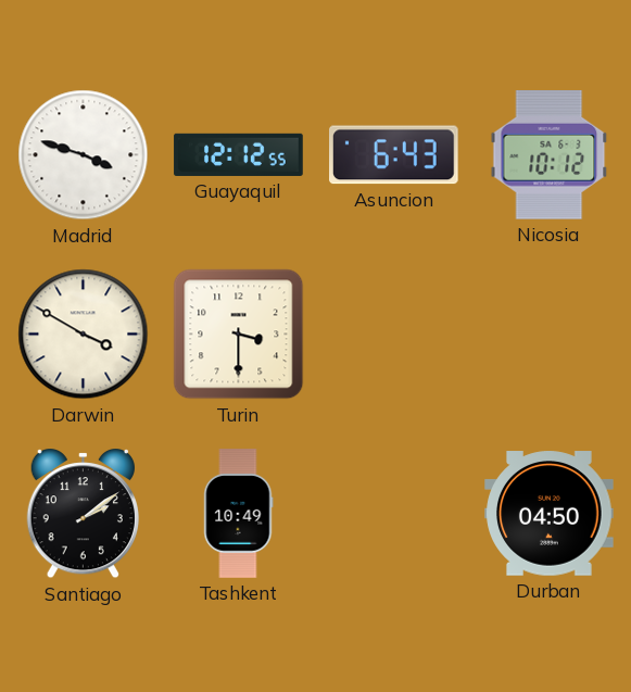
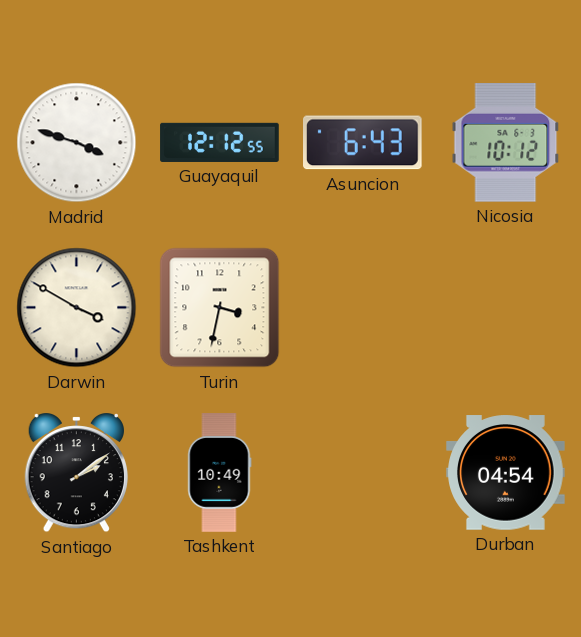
Turin: 3:30 -> 3:32
Durban: 04:50 -> 04:54
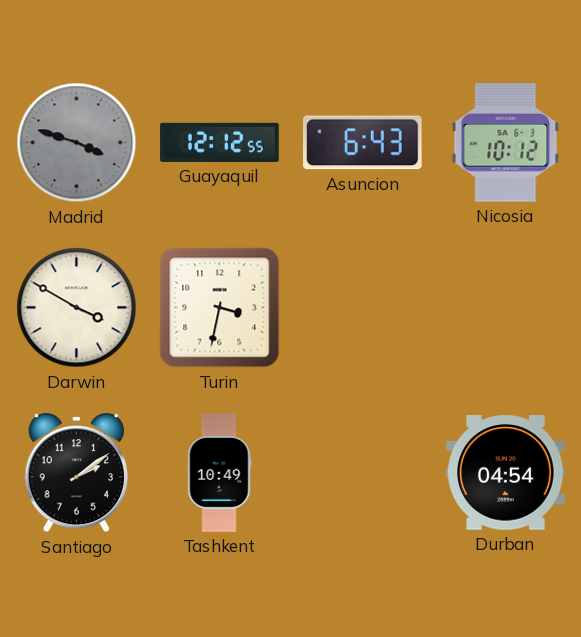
Madrid dial: white -> grey
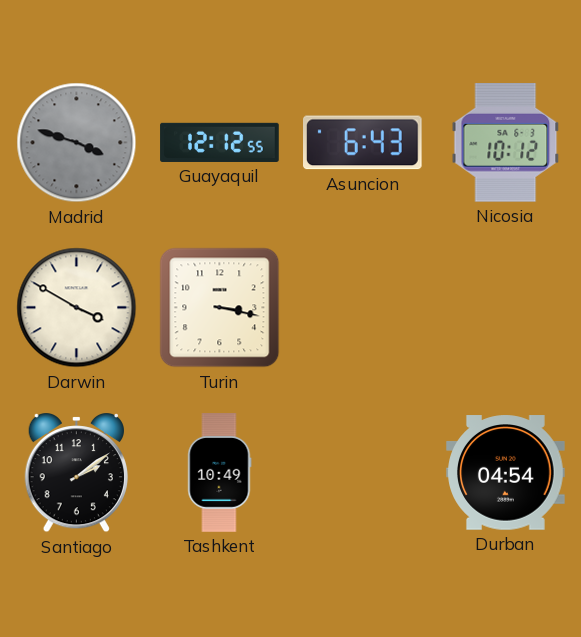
Turin: 3:32 -> 3:17
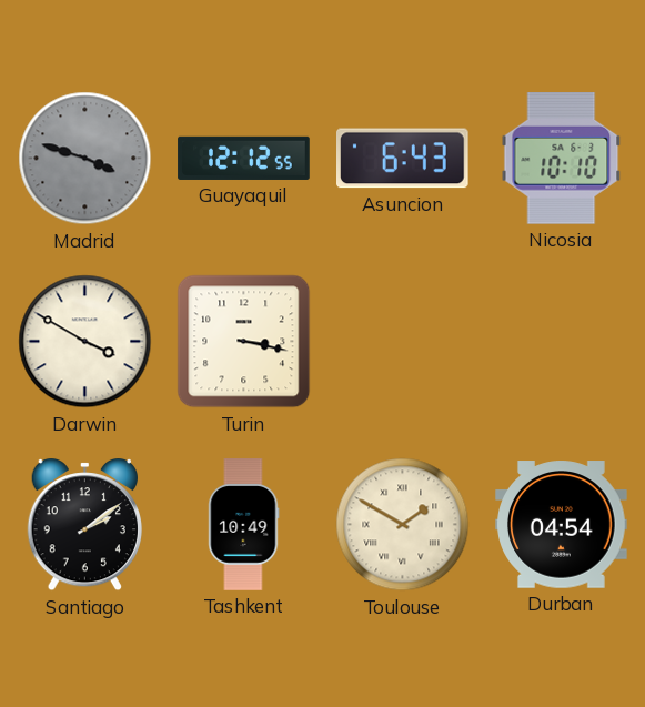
Nicosia: 10:12 -> 10:10
Toulouse: none -> 1:50
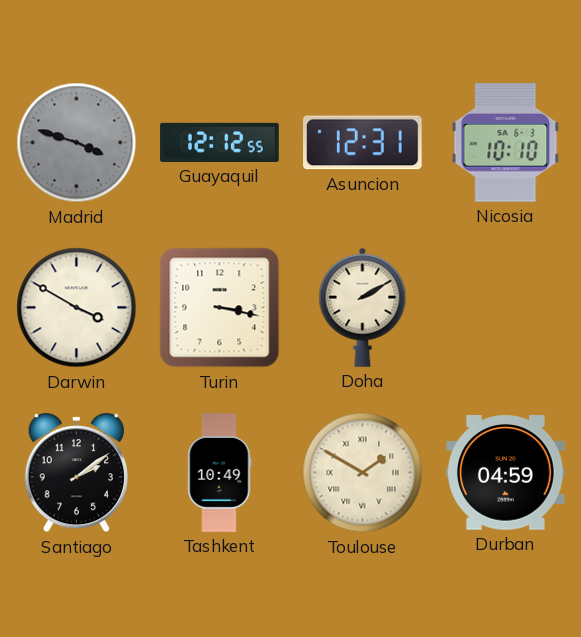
Asuncion: 6:43 -> 12:31
Doha: none -> 2:10
Durban: 04:54 -> 04:59
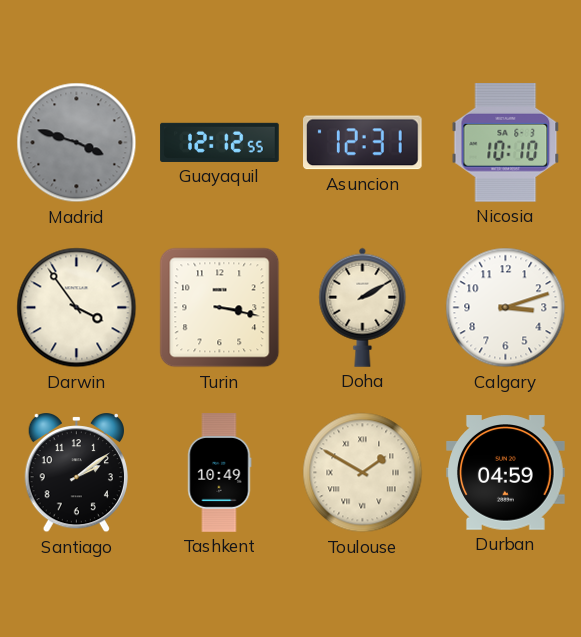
Darwin: 3:50 -> 3:54
Calgary: none -> 3:12
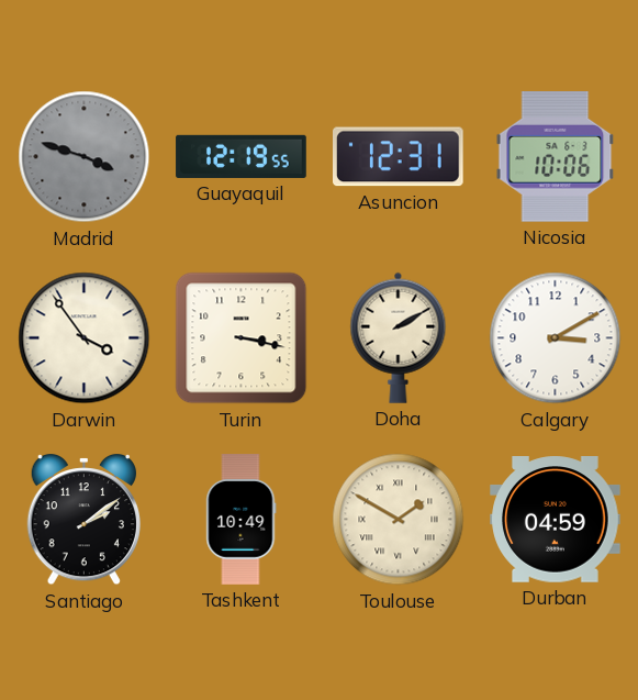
Guayaquil: 12:12 -> 12:19
Nicosia: 10:10 -> 10:06
Calgary: 3:12 -> 3:10
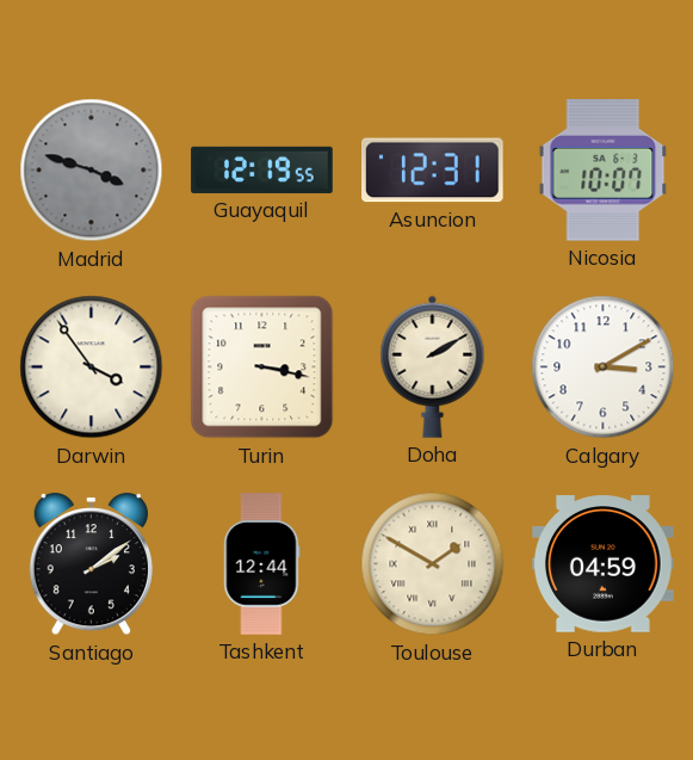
Nicosia: 10:06 -> 10:07
Tashkent: 10:49 -> 12:44
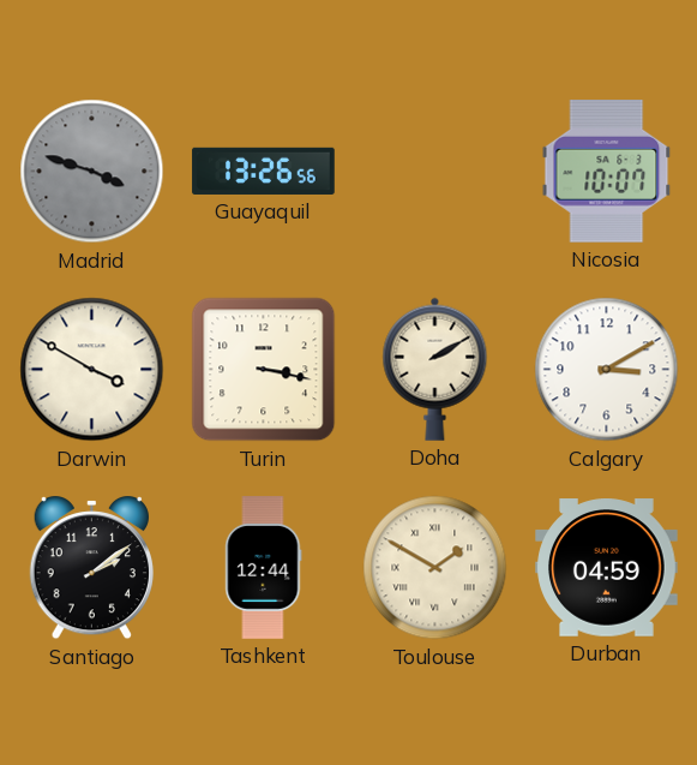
Guayaquil: 12:19 -> 13:26
Asuncion: 12:31 -> none
Darwin: 3:54 -> 3:50
